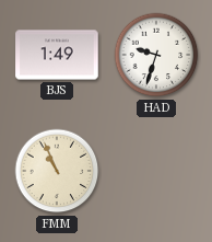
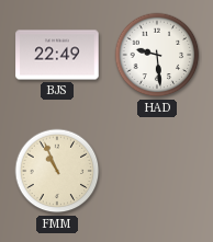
BJS: 1:49 -> 22:49
HAD: 9:33 -> 9:29
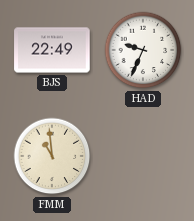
HAD: 9:29 -> 9:34
FMM: 10:56 -> 10:59
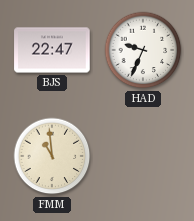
BJS: 22:49 -> 22:47
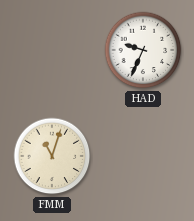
BJS: 22:47 -> none
FMM: 10:59 -> 11:03
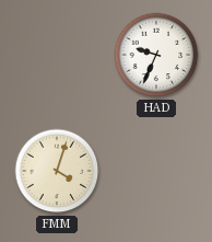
FMM: 11:03 -> 4:03
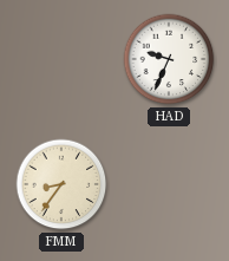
FMM: 4:03 -> 8:36
